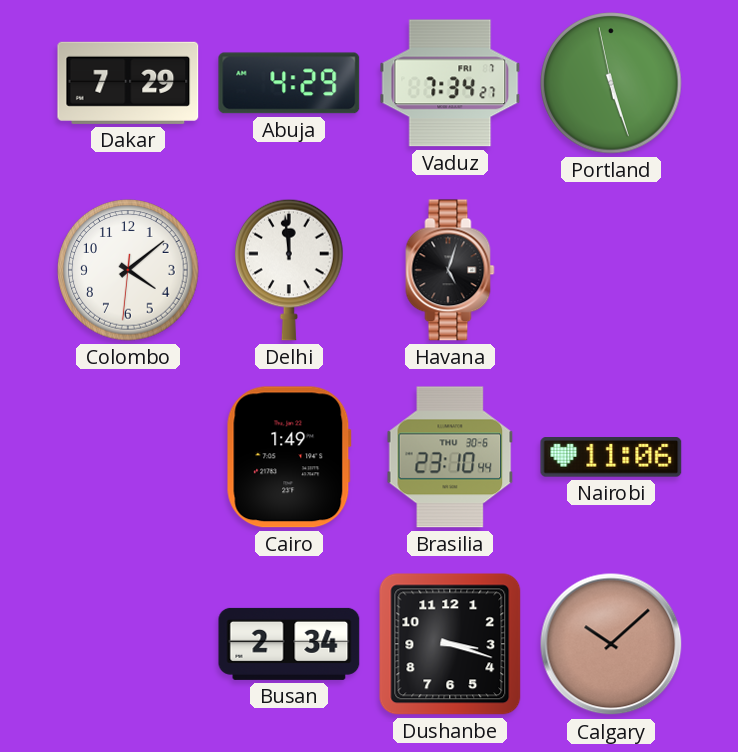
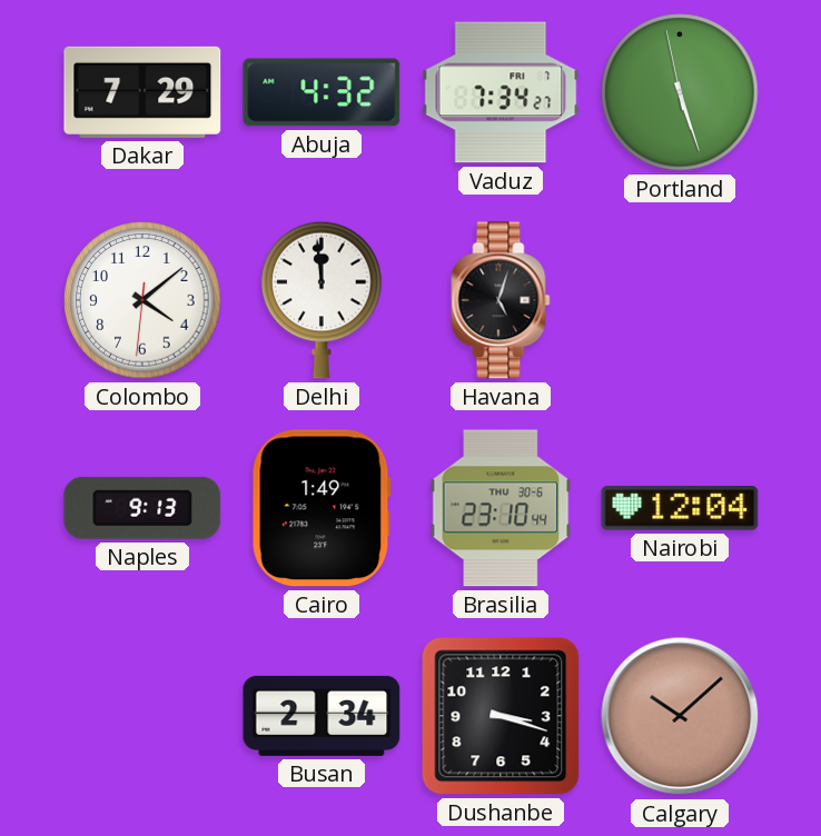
Abuja: 4:29 -> 4:32
Naples: none -> 9:13
Nairobi: 11:06 -> 12:04
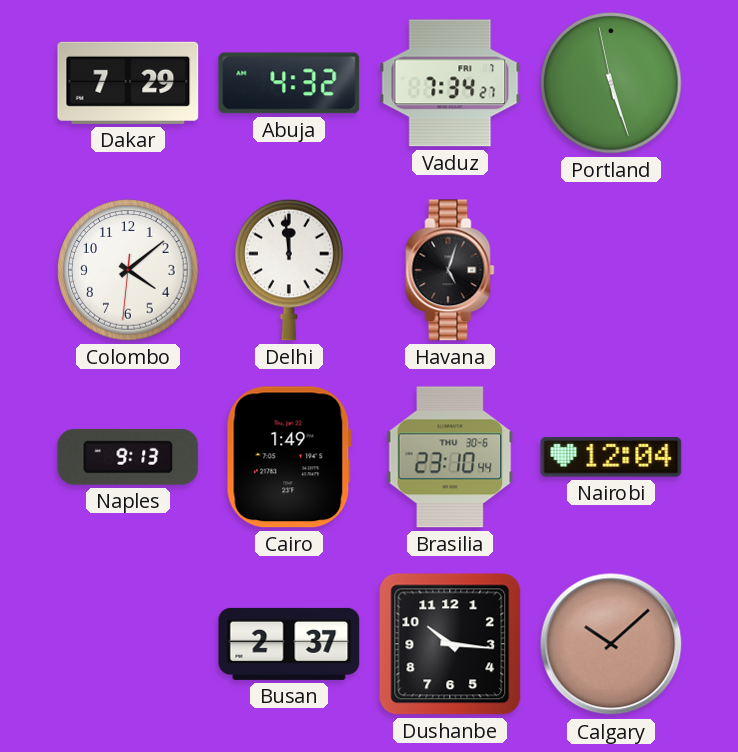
Busan: 2:34 -> 2:37
Dushanbe: 3:18 -> 10:16
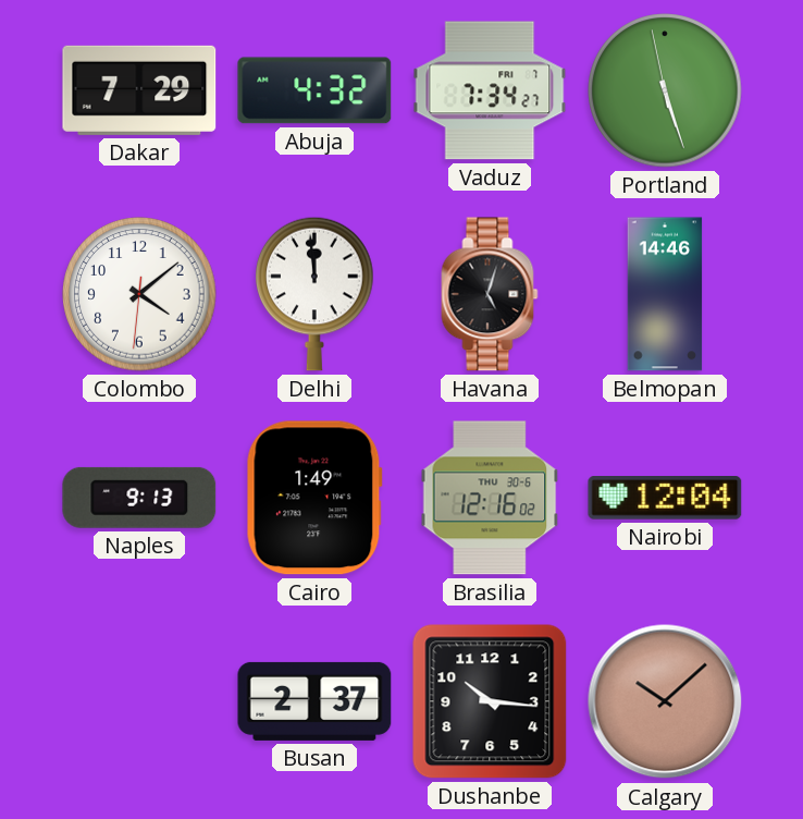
Belmopan: none -> 14:46
Brasilia: 23:10 -> 12:16
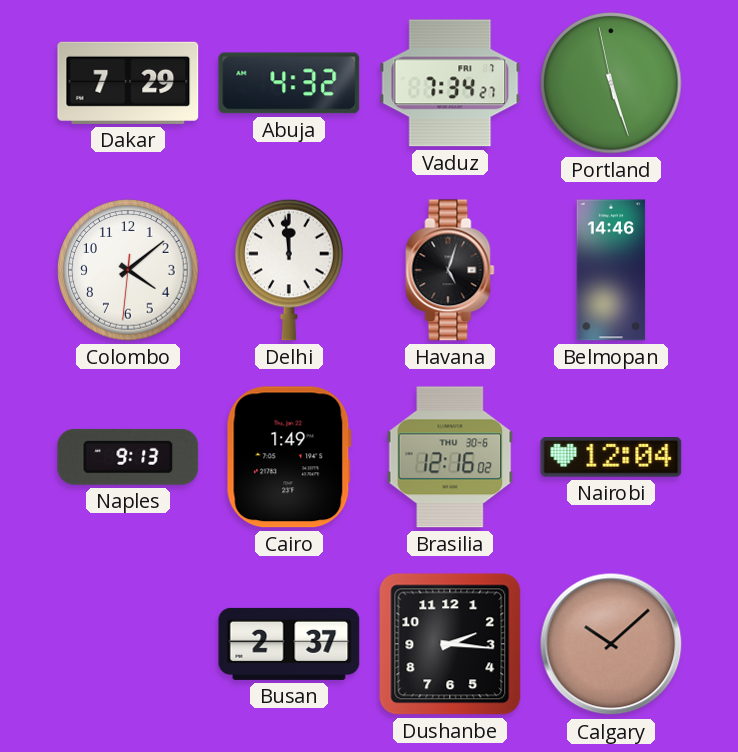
Dushanbe: 10:16 -> 2:16
